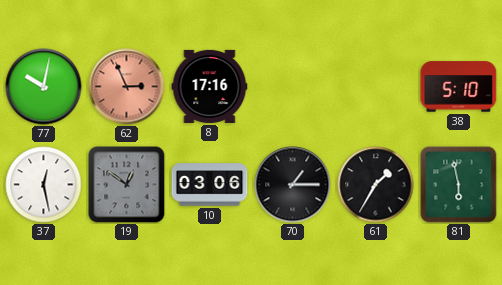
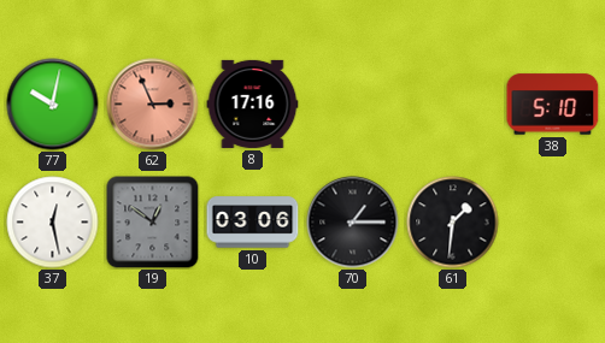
61: 1:35 -> 1:31
81: 5:58 -> none
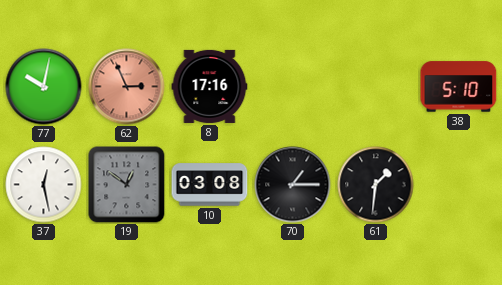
10: 03:06 -> 03:08
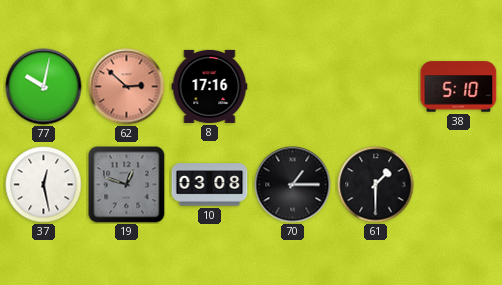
62: 2:56 -> 2:52
19: 12:51 -> 12:48
61: 1:31 -> 1:30
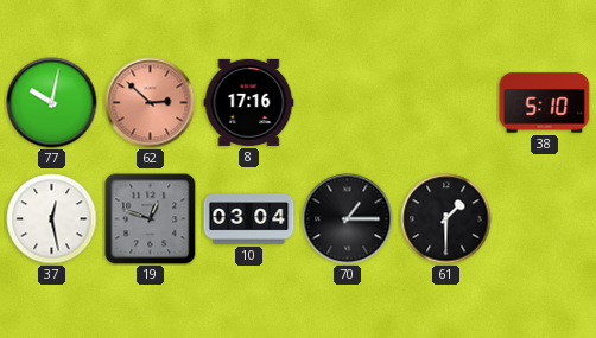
10: 03:08 -> 03:04
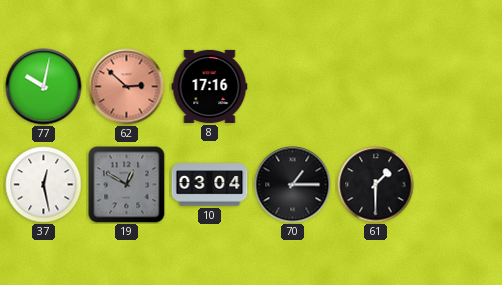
38: 5:10 -> none
19: 12:48 -> 12:50
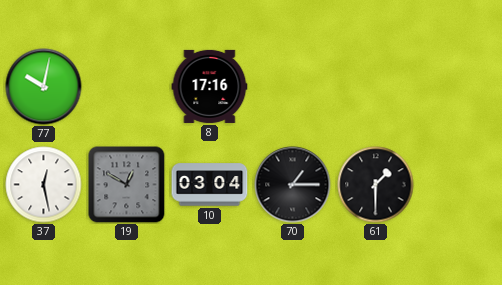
62: 2:52 -> none
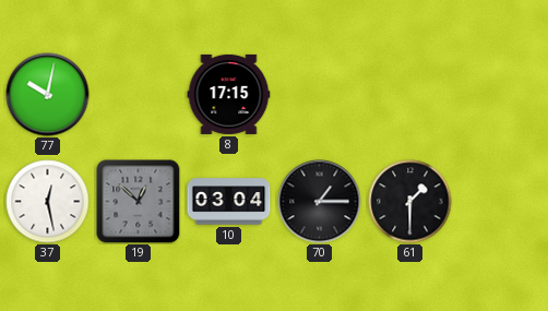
8: 17:16 -> 17:15
19: 12:50 -> 12:52
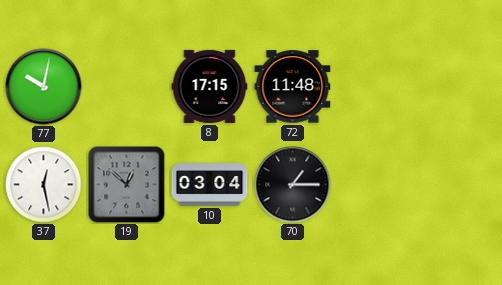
72: none -> 11:48
61: 1:30 -> none
